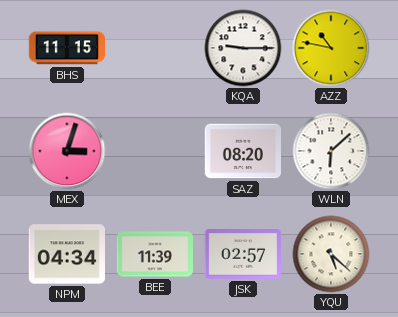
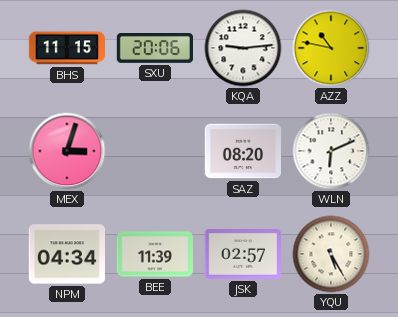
SXU: none -> 20:06
KQA: 9:15 -> 9:14
WLN: 6:08 -> 6:11
YQU: 5:22 -> 5:25
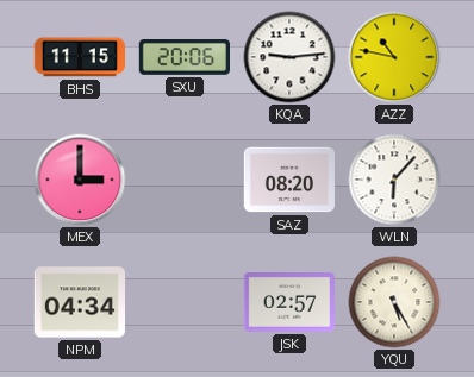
MEX: 3:03 -> 3:00
WLN: 6:11 -> 6:07
BEE: 11:39 -> none
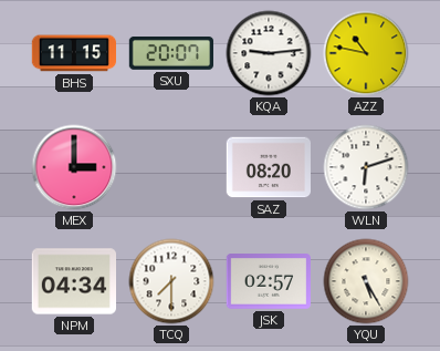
SXU: 20:06 -> 20:07
WLN: 6:07 -> 6:12
TCQ: none -> 7:30
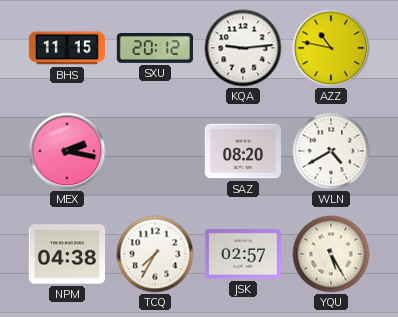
SXU: 20:07 -> 20:12
MEX: 3:00 -> 2:17
WLN: 6:12 -> 4:40
NPM: 04:34 -> 04:38
TCQ: 7:30 -> 7:35
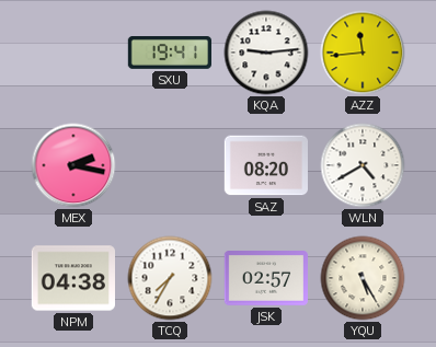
BHS: 11:15 -> none
SXU: 20:12 -> 19:41
AZZ: 10:47 -> 11:44
